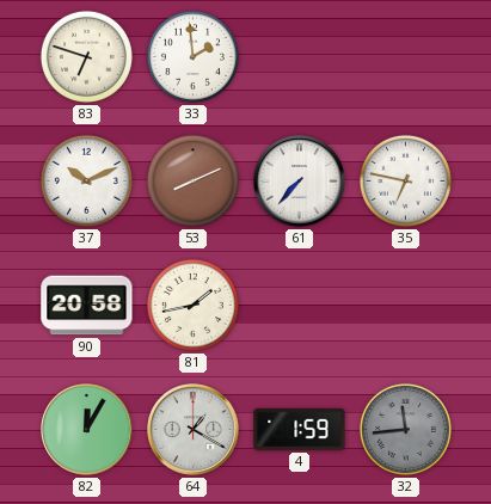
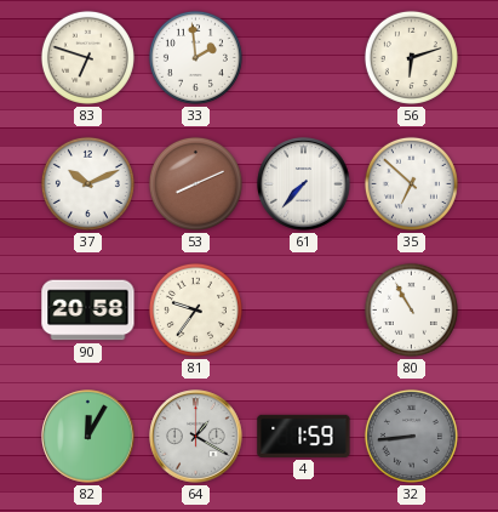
56: none -> 6:12
35: 6:47 -> 6:52
81: 1:43 -> 9:36
80: none -> 10:55
32: 11:44 -> 8:44
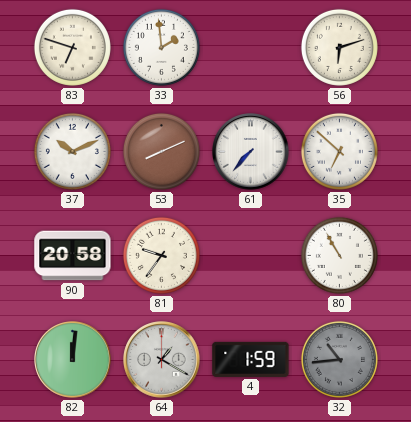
82: 12:05 -> 12:01
32: 8:44 -> 10:44
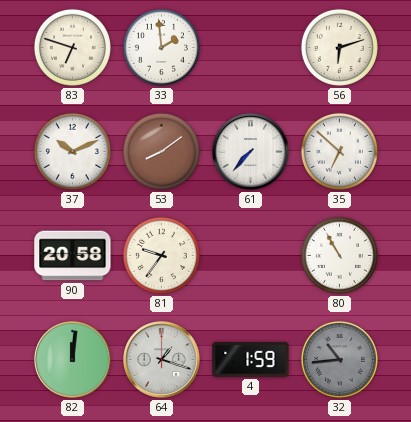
53: 8:11 -> 8:09
64: 1:20 -> 1:18
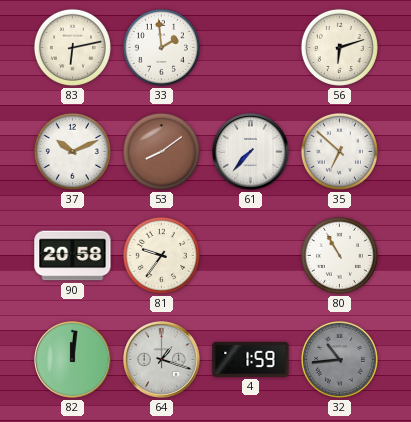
83: 6:48 -> 6:13
